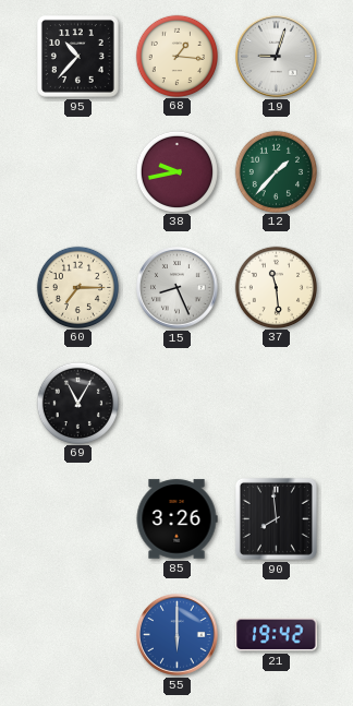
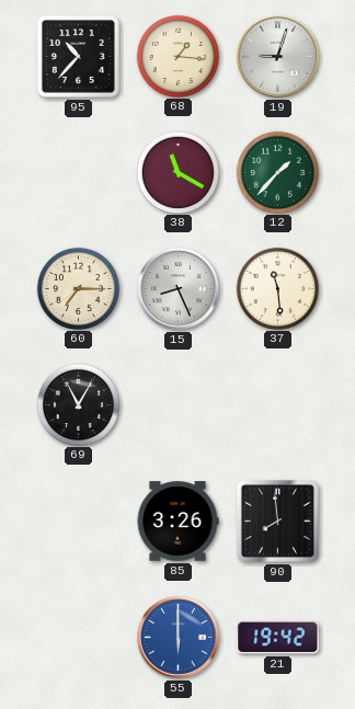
38: 9:43 -> 11:20
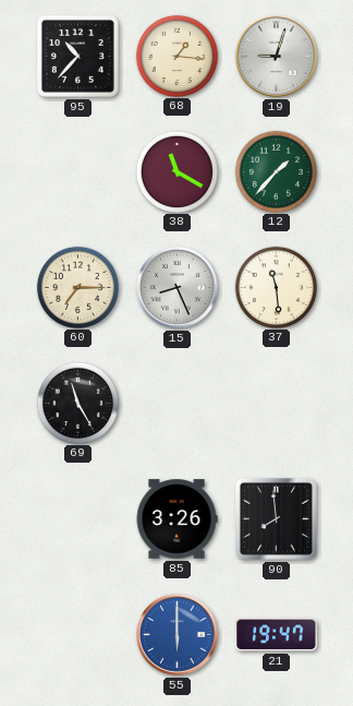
69: 11:05 -> 11:25
21: 19:42 -> 19:47
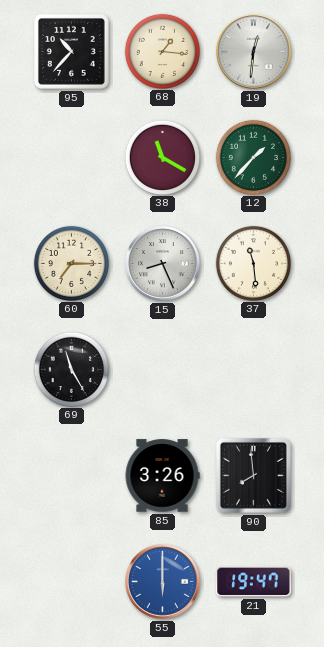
19: 9:03 -> 12:31
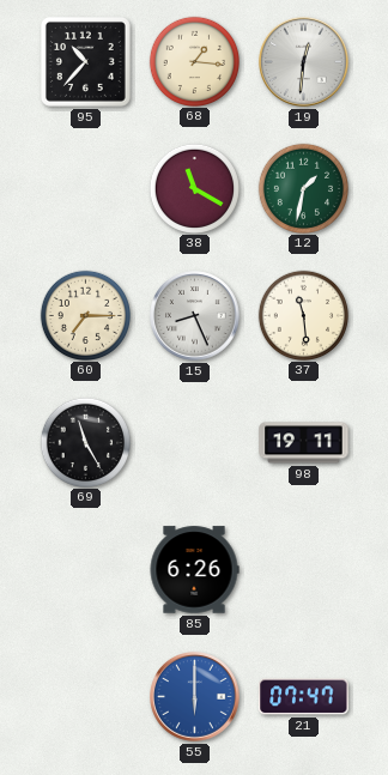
12: 1:37 -> 1:32
98: none -> 19:11
85: 3:26 -> 6:26
90: 7:59 -> none
21: 19:47 -> 07:47
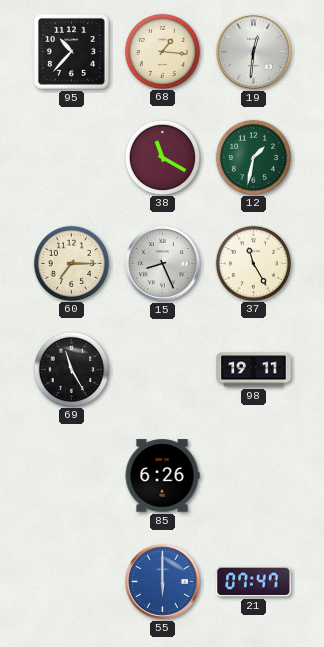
37: 11:29 -> 11:25
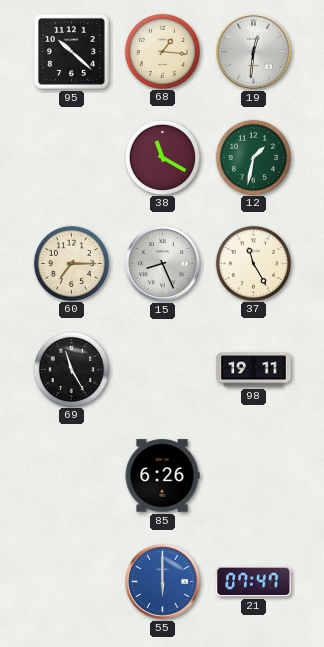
95: 10:37 -> 10:22
